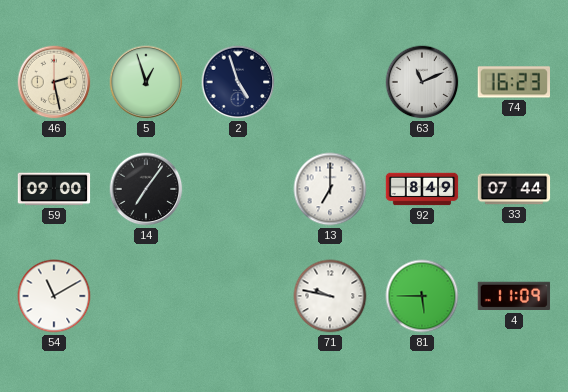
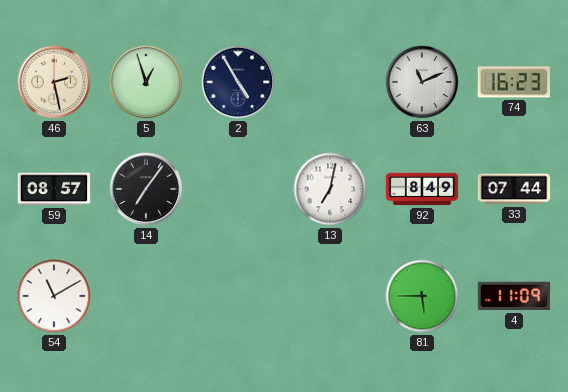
2: 4:57 -> 4:55
59: 09:00 -> 08:57
13: 7:00 -> 7:02
71: 9:47 -> none
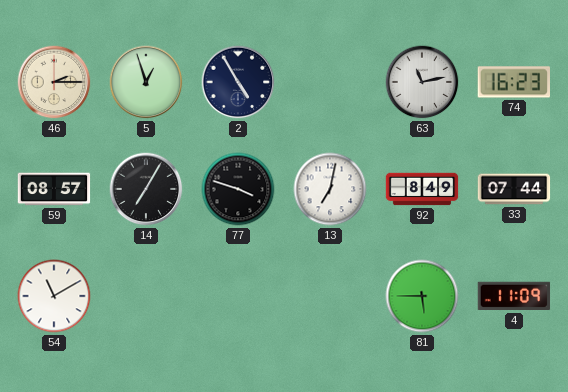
46: 2:28 -> 2:15
63: 11:11 -> 11:13
14: 7:06 -> 7:05
77: none -> 3:48
